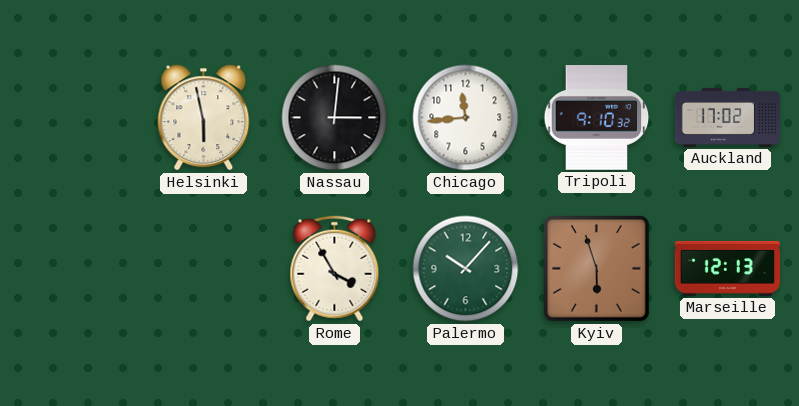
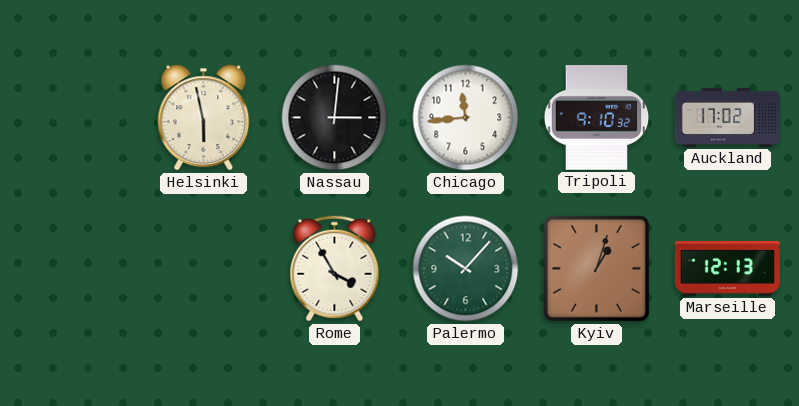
Kyiv: 5:57 -> 1:03
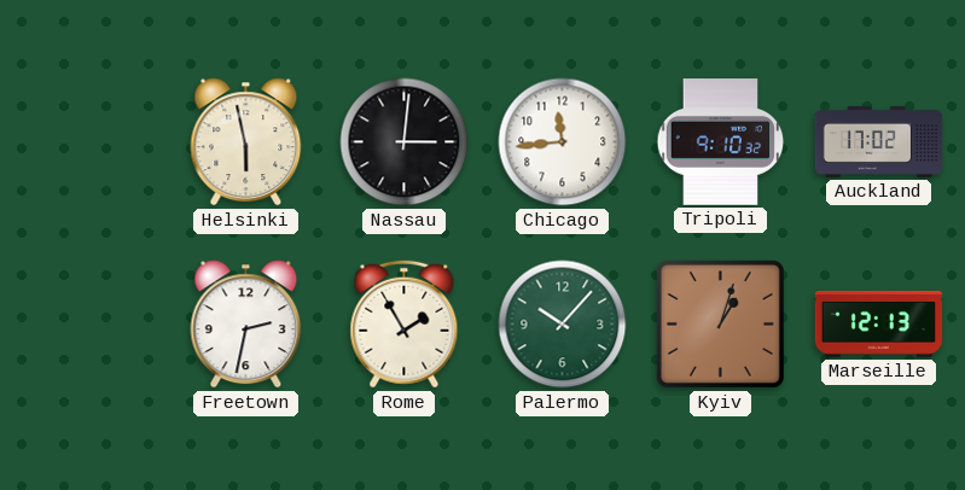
Freetown: none -> 2:32
Rome: 3:55 -> 1:55
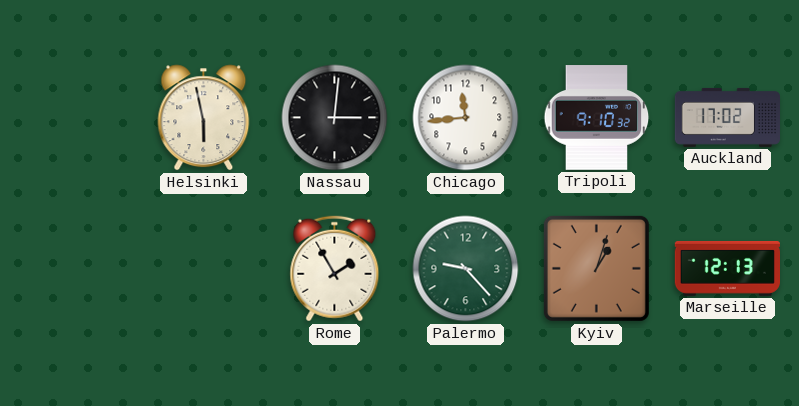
Freetown: 2:32 -> none
Palermo: 10:07 -> 9:23
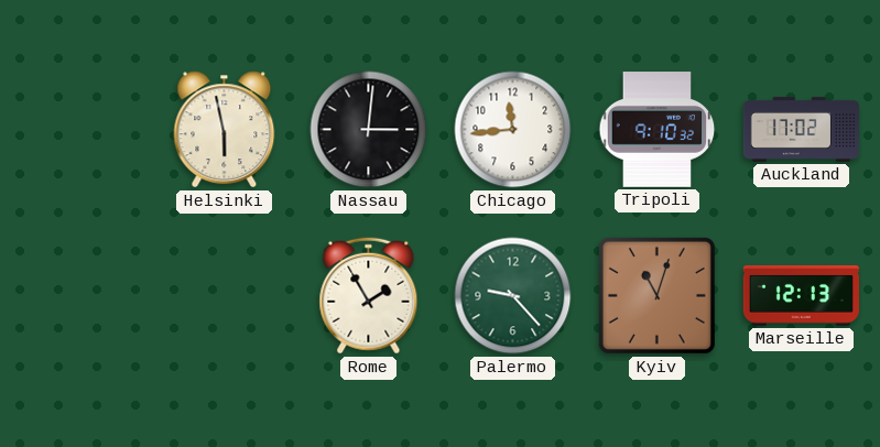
Kyiv: 1:03 -> 11:03
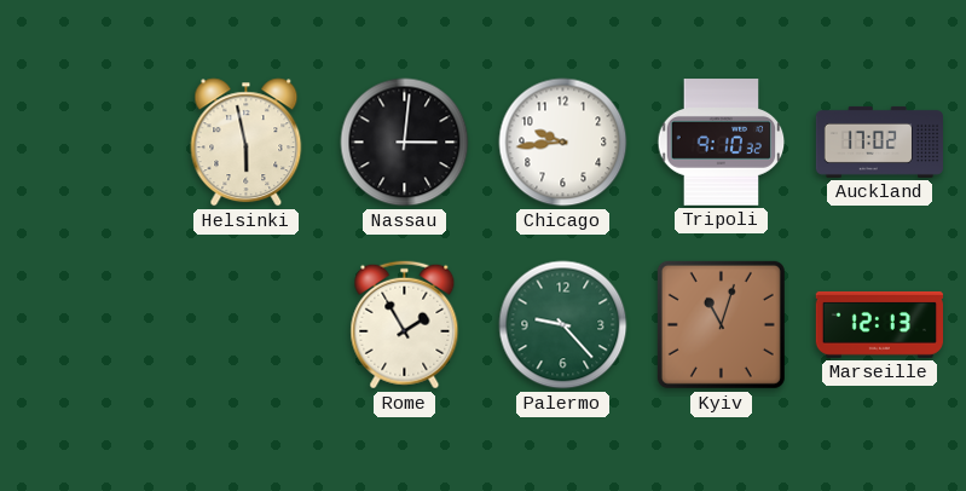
Chicago: 11:44 -> 9:44
